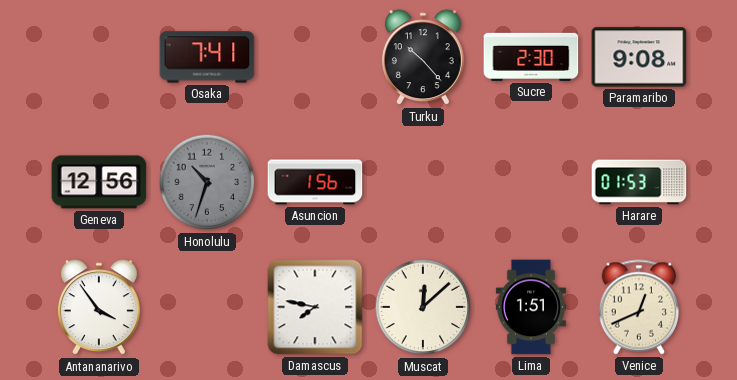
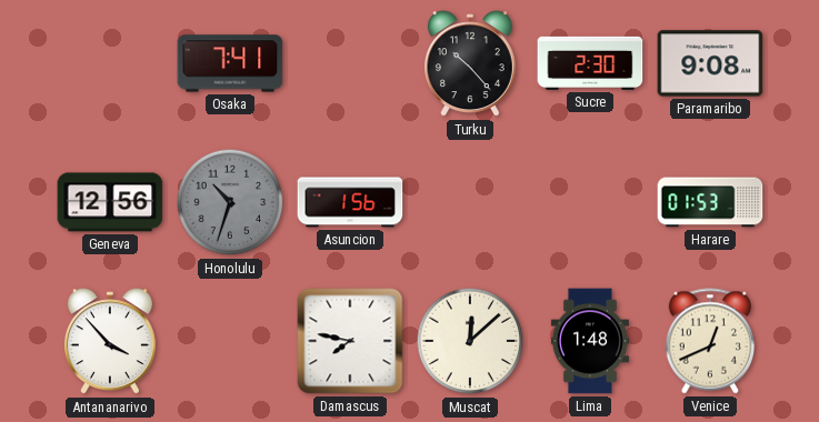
Antananarivo: 3:54 -> 3:53
Lima: 1:51 -> 1:48
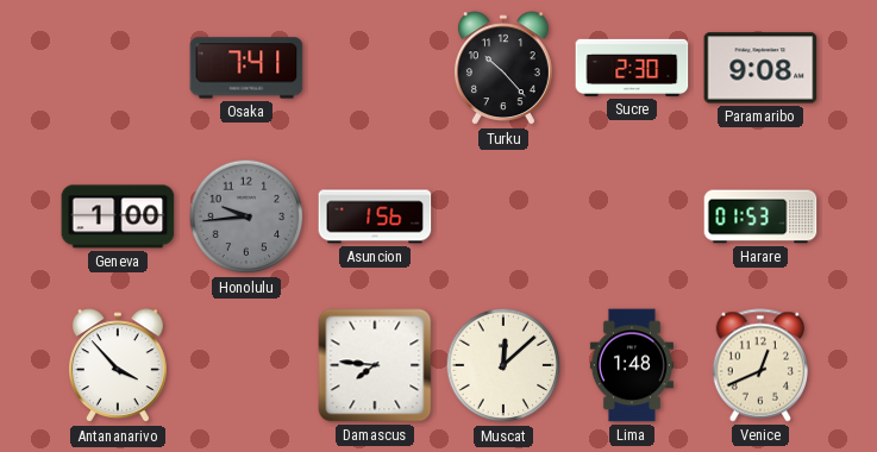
Geneva: 12:56 -> 1:00
Honolulu: 10:33 -> 9:44
Damascus: 7:47 -> 7:46
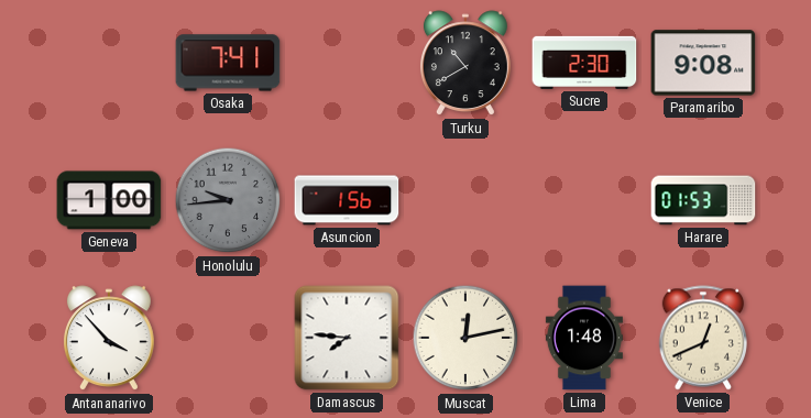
Turku: 10:23 -> 10:40
Muscat: 12:08 -> 12:13
